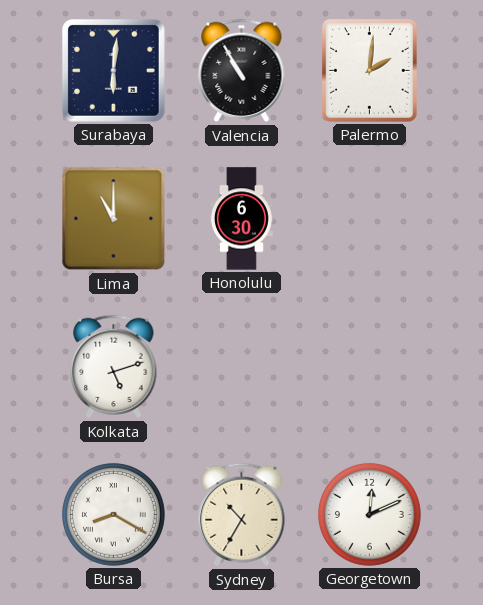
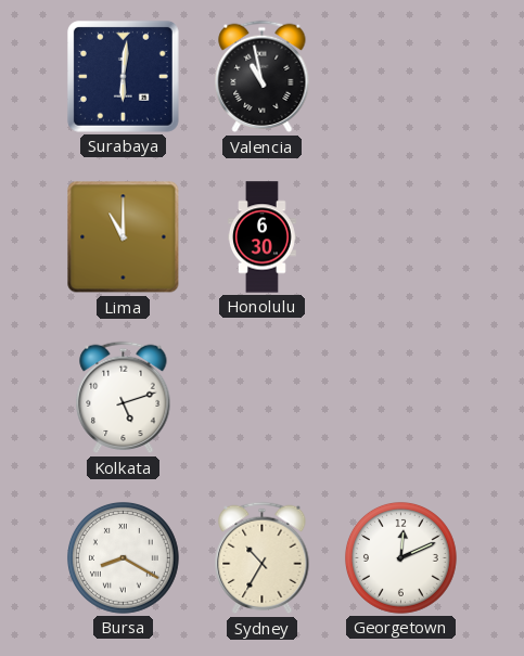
Valencia: 10:55 -> 10:58
Palermo: 2:01 -> none
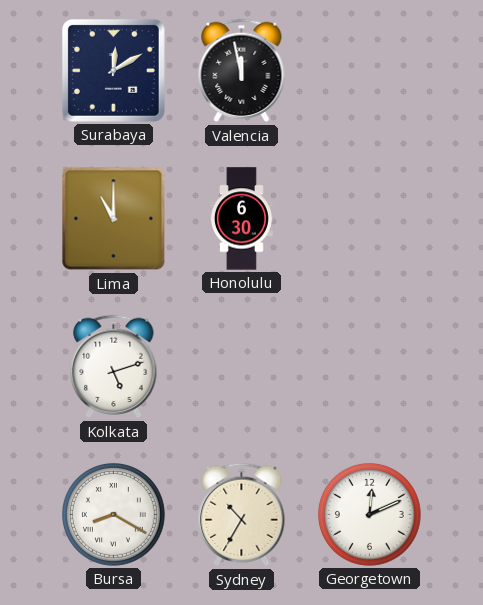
Surabaya: 6:01 -> 12:10
Valencia: 10:58 -> 11:58
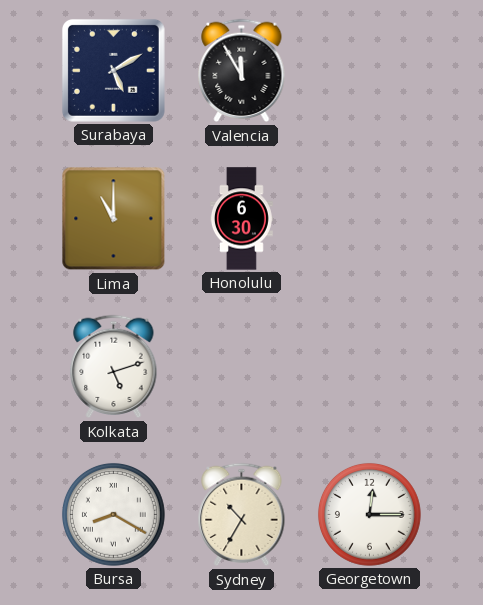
Surabaya: 12:10 -> 5:10
Valencia: 11:58 -> 11:55
Georgetown: 12:11 -> 12:15
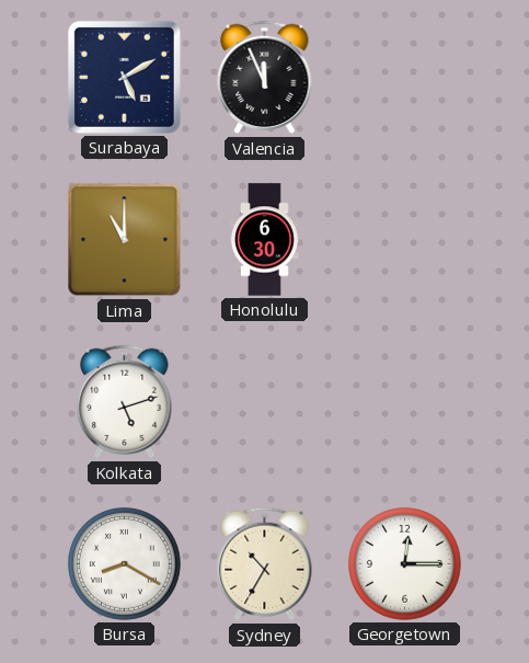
Valencia: 11:55 -> 11:56
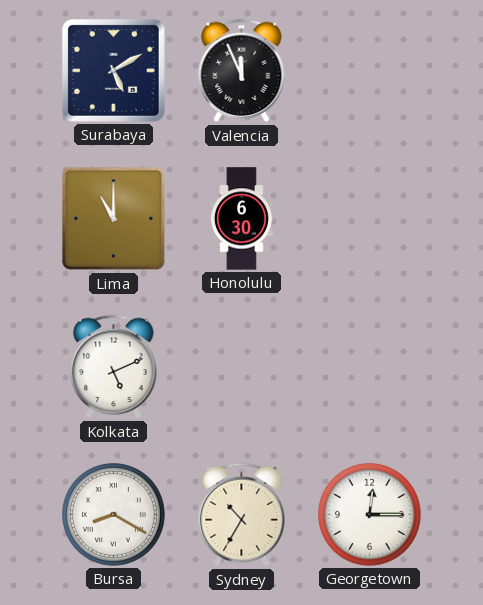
Kolkata: 5:12 -> 5:11
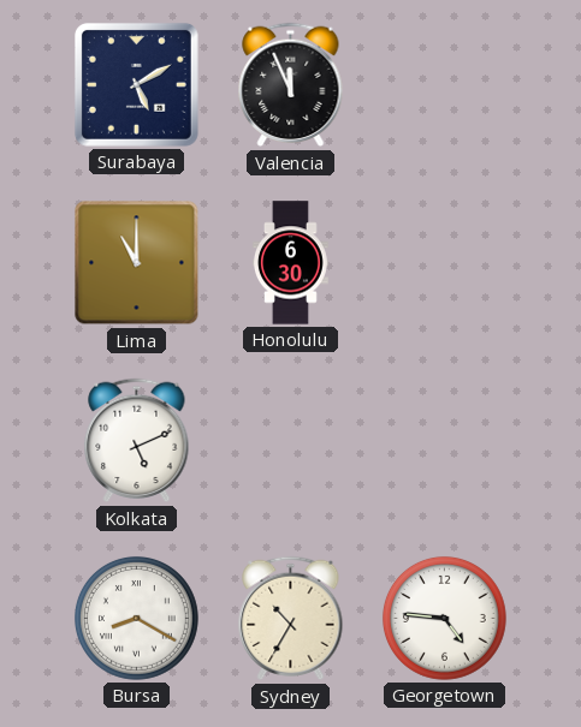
Georgetown: 12:15 -> 4:46
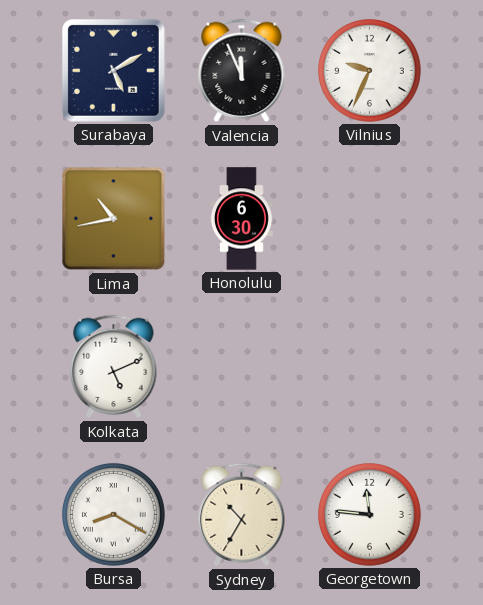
Vilnius: none -> 9:34
Lima: 11:00 -> 10:43
Georgetown: 4:46 -> 11:46
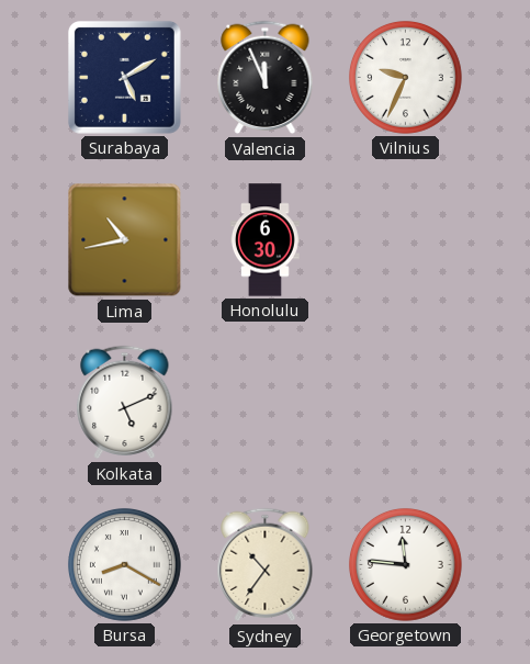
Sydney: 10:35 -> 10:36
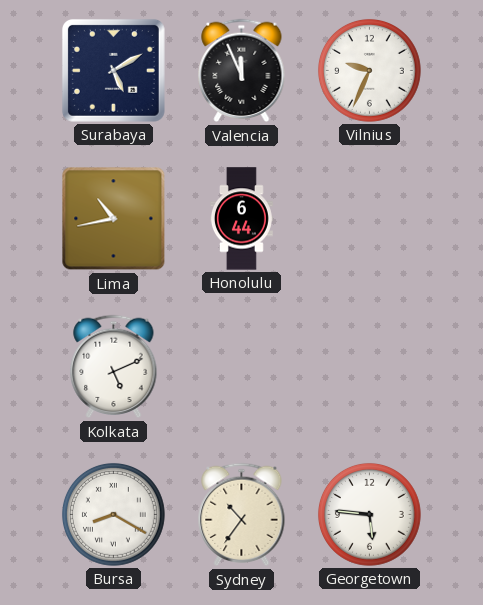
Honolulu: 6:30 -> 6:44
Georgetown: 11:46 -> 5:46
